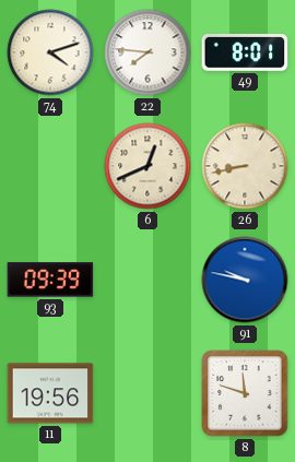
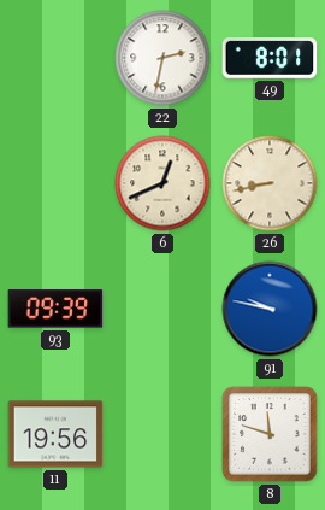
74: 4:12 -> none
22: 7:46 -> 2:32
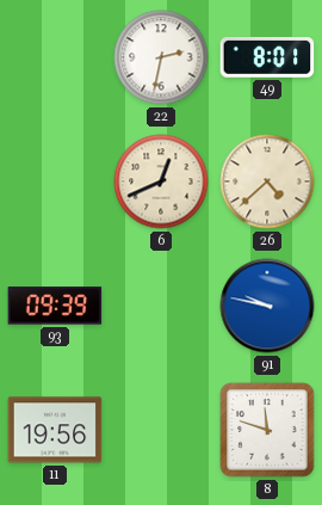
26: 8:43 -> 4:38
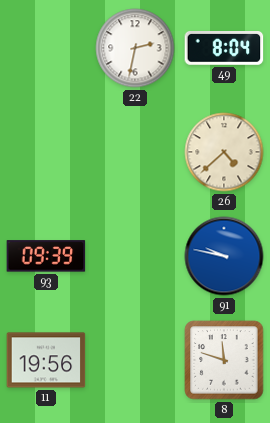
49: 8:01 -> 8:04
6: 12:41 -> none
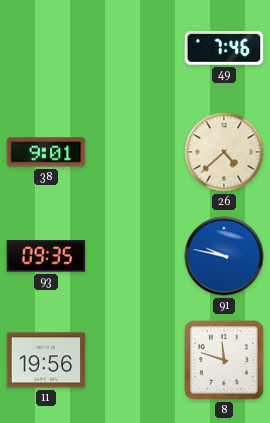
22: 2:32 -> none
49: 8:04 -> 7:46
38: none -> 9:01
93: 09:39 -> 09:35
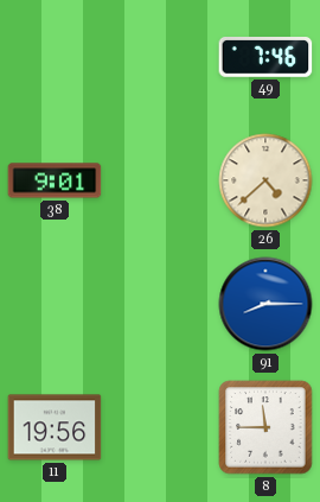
93: 09:35 -> none
91: 9:47 -> 8:15
8: 11:48 -> 11:45
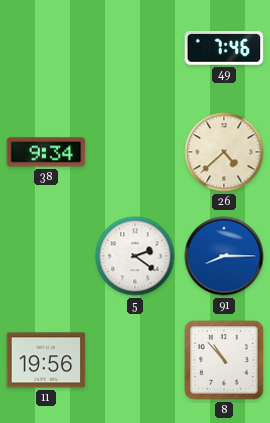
38: 9:01 -> 9:34
5: none -> 2:21
8: 11:45 -> 10:53
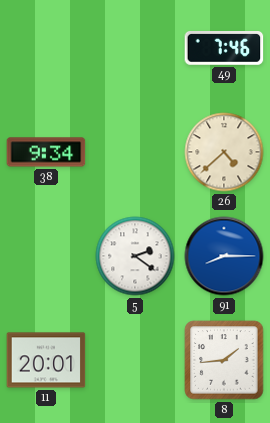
11: 19:56 -> 20:01
8: 10:53 -> 1:44
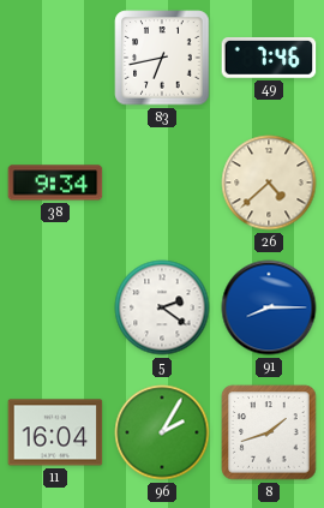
83: none -> 6:43
11: 20:01 -> 16:04
96: none -> 2:05
8: 1:44 -> 1:42
